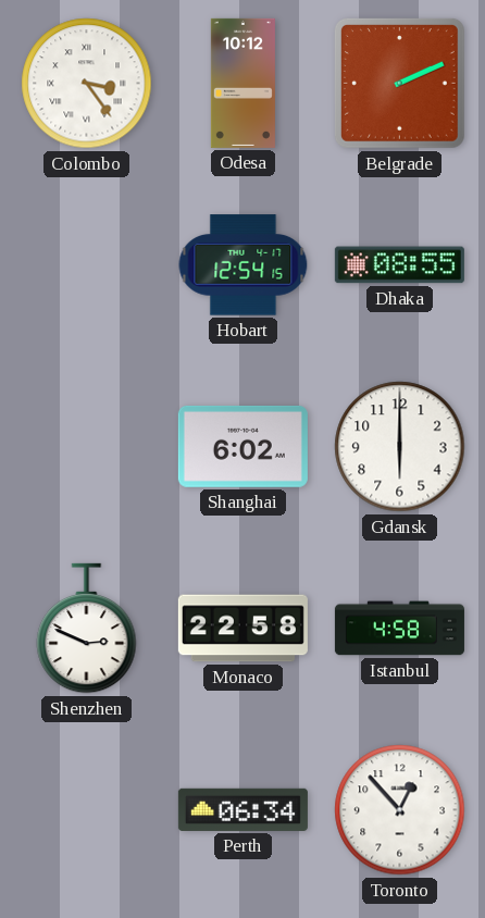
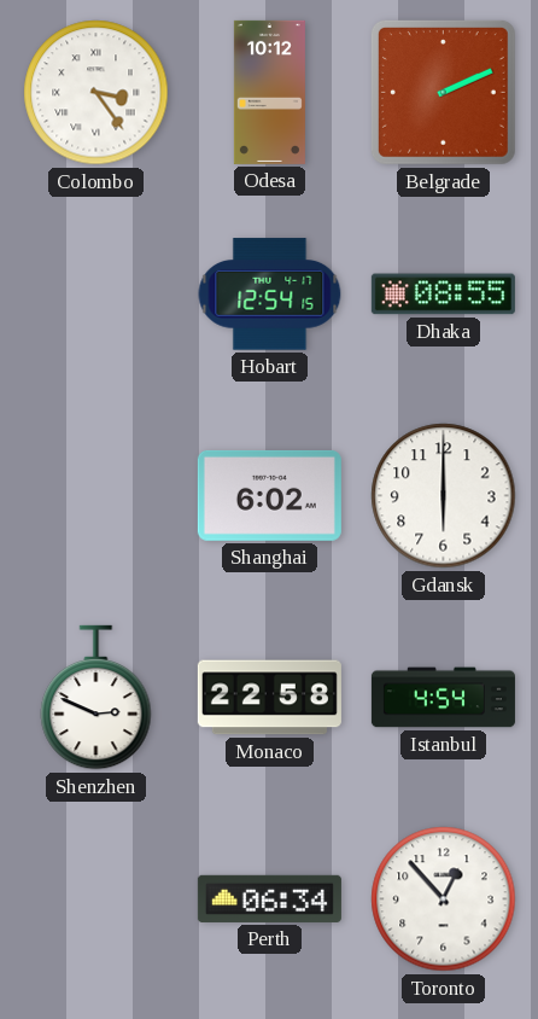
Istanbul: 4:58 -> 4:54
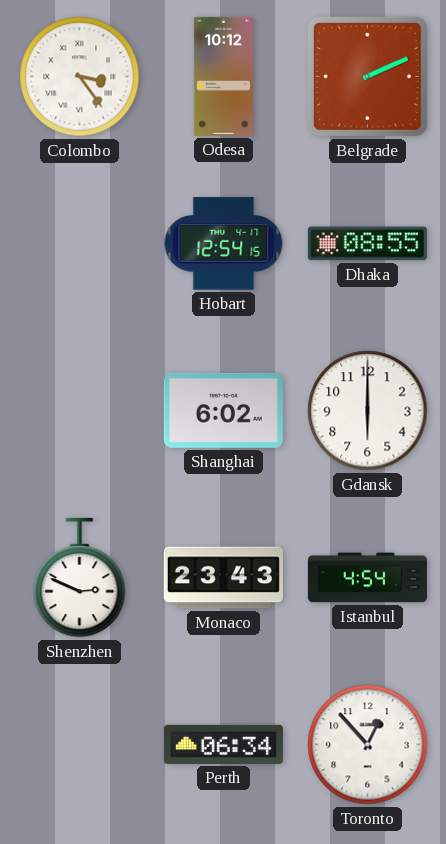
Monaco: 22:58 -> 23:43
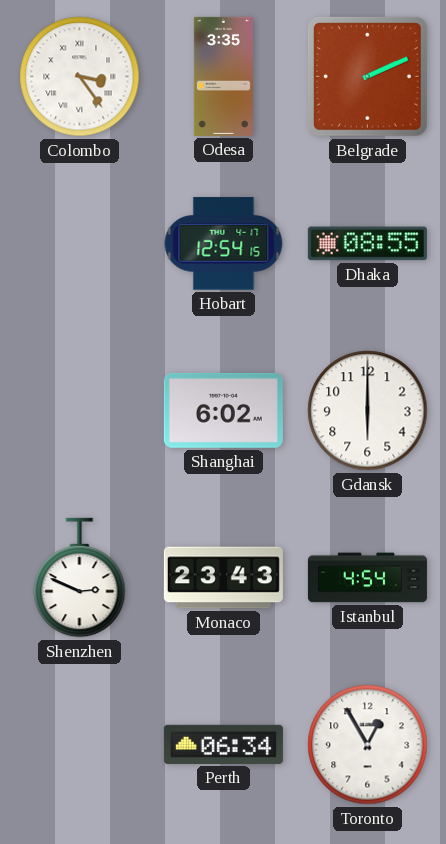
Odesa: 10:12 -> 3:35
Toronto: 12:53 -> 12:55
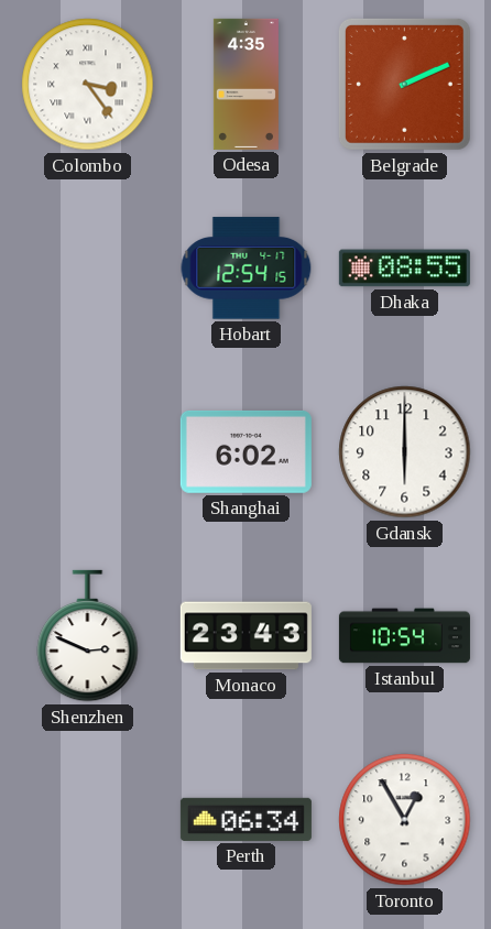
Odesa: 3:35 -> 4:35
Istanbul: 4:54 -> 10:54
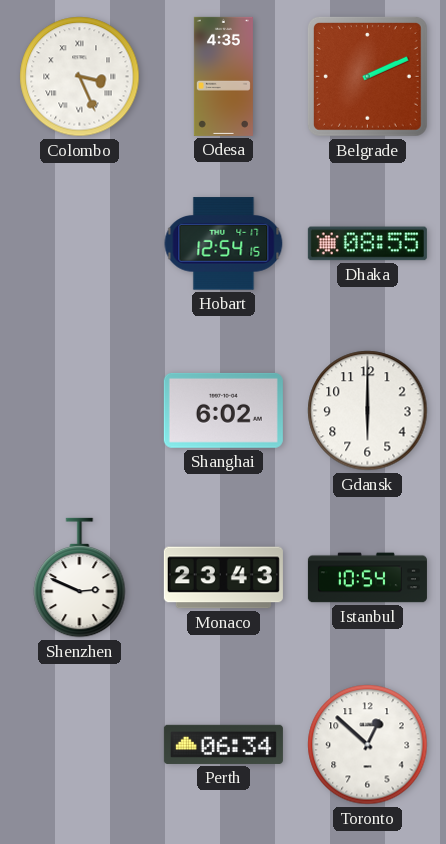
Colombo: 3:24 -> 3:26
Toronto: 12:55 -> 12:52
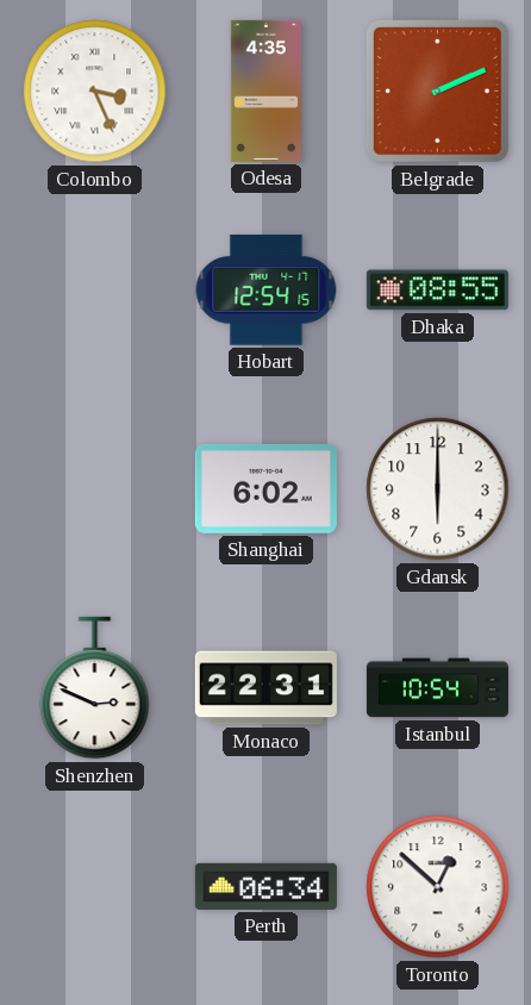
Monaco: 23:43 -> 22:31
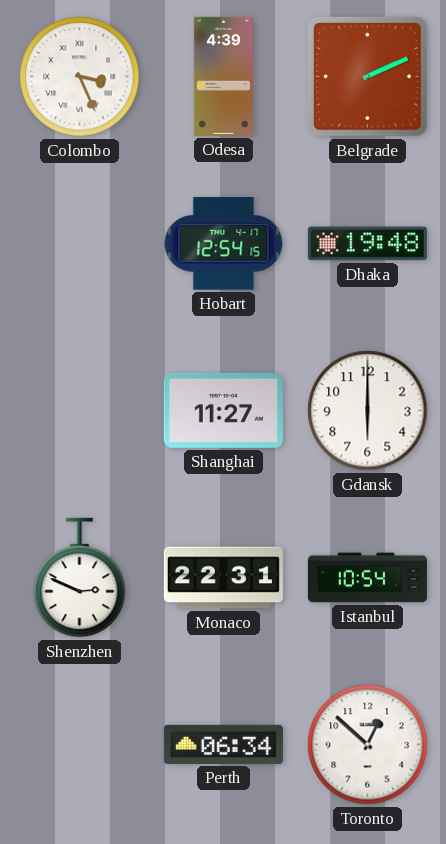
Odesa: 4:35 -> 4:39
Dhaka: 08:55 -> 19:48
Shanghai: 6:02 -> 11:27
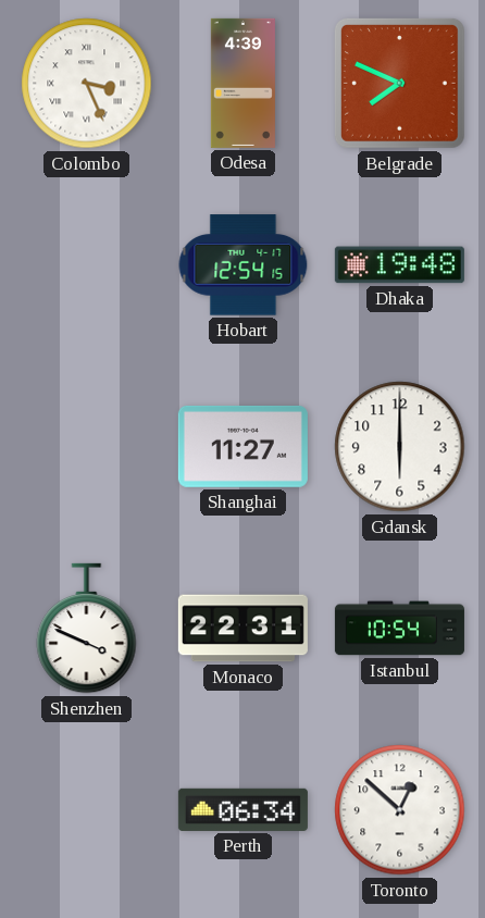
Belgrade: 2:11 -> 7:49
Shenzhen: 2:49 -> 3:49
